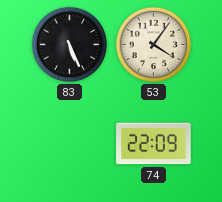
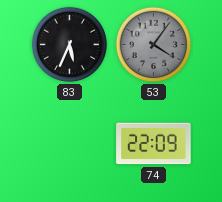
83: 5:26 -> 5:34
53 dial: cream -> grey
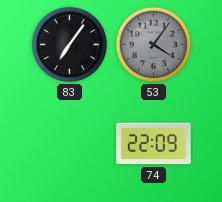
83: 5:34 -> 7:06
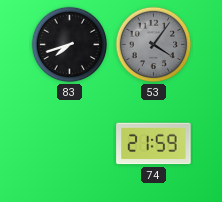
83: 7:06 -> 7:42
74: 22:09 -> 21:59
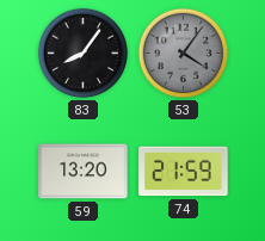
83: 7:42 -> 8:06
59: none -> 13:20
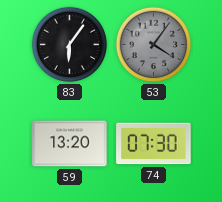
83: 8:06 -> 6:06
74: 21:59 -> 07:30
